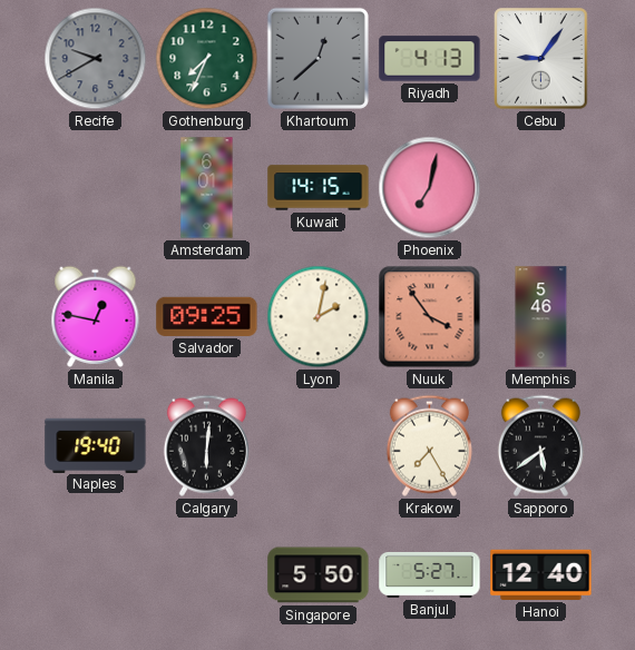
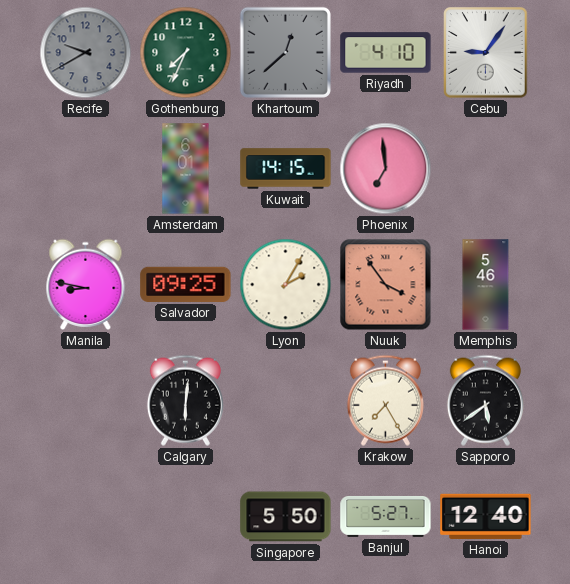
Riyadh: 4:13 -> 4:10
Phoenix: 7:02 -> 6:59
Manila: 12:47 -> 8:47
Lyon: 2:02 -> 2:05
Naples: 19:40 -> none
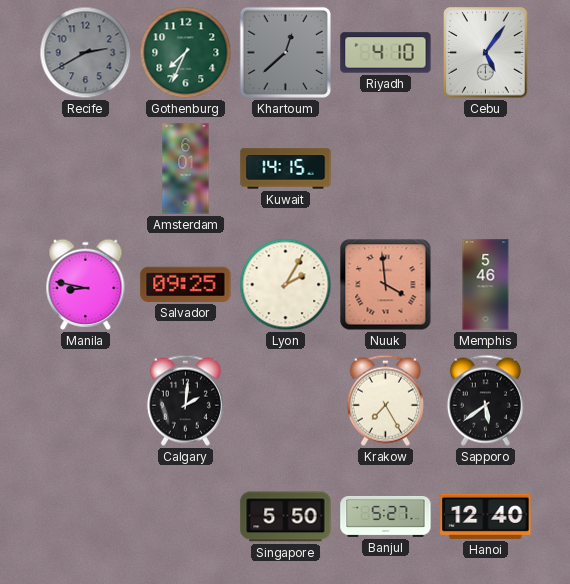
Recife: 9:40 -> 2:40
Cebu: 9:06 -> 5:06
Phoenix: 6:59 -> none
Nuuk: 3:54 -> 3:59
Calgary: 6:01 -> 2:01
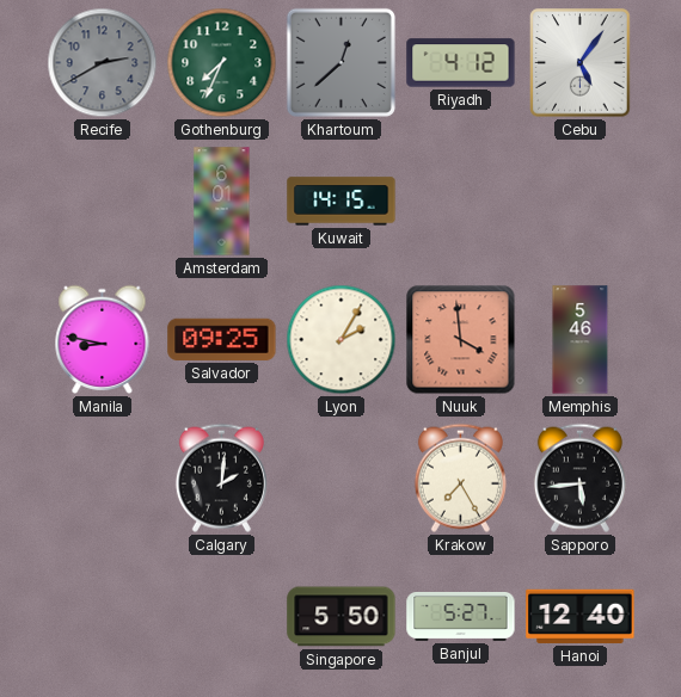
Riyadh: 4:10 -> 4:12
Sapporo: 5:39 -> 5:44
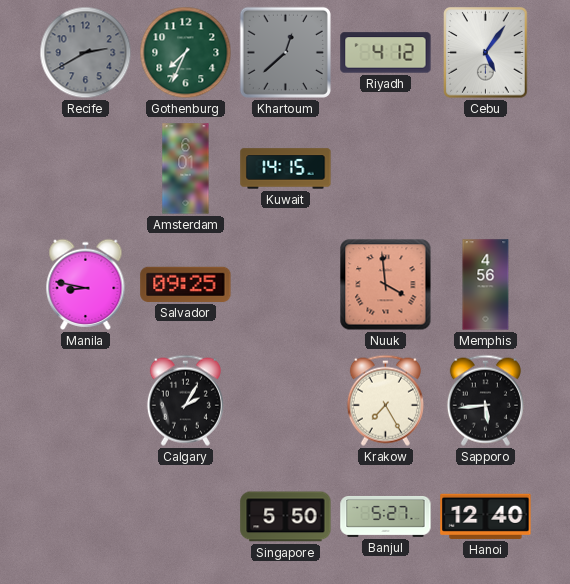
Lyon: 2:05 -> none
Memphis: 5:46 -> 4:56
Calgary: 2:01 -> 2:05
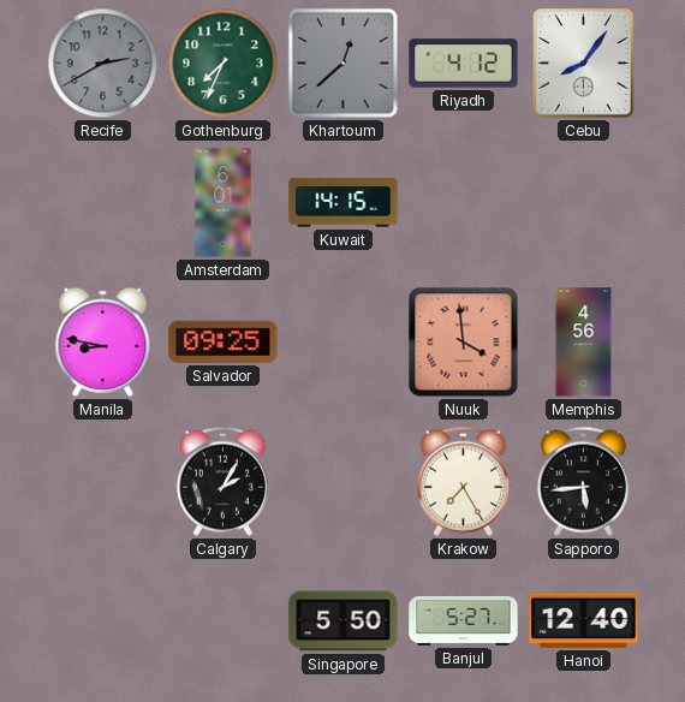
Cebu: 5:06 -> 8:06
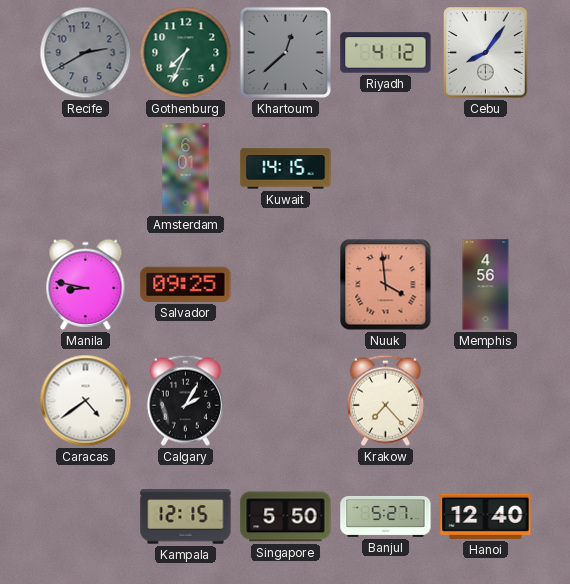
Caracas: none -> 4:39
Krakow: 7:25 -> 7:23
Sapporo: 5:44 -> none
Kampala: none -> 12:15
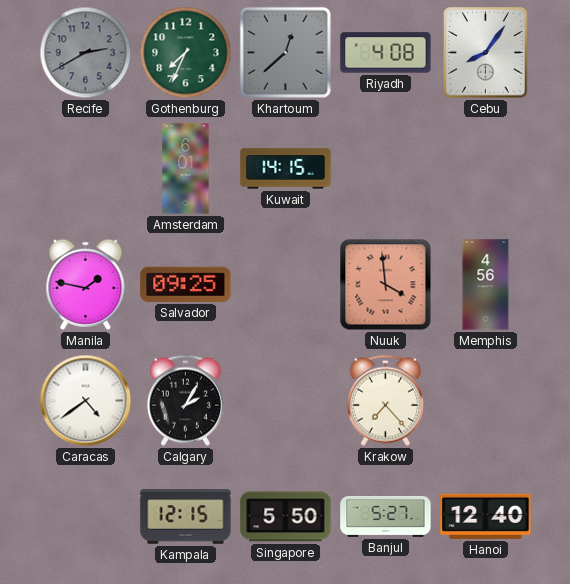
Riyadh: 4:12 -> 4:08
Manila: 8:47 -> 1:47
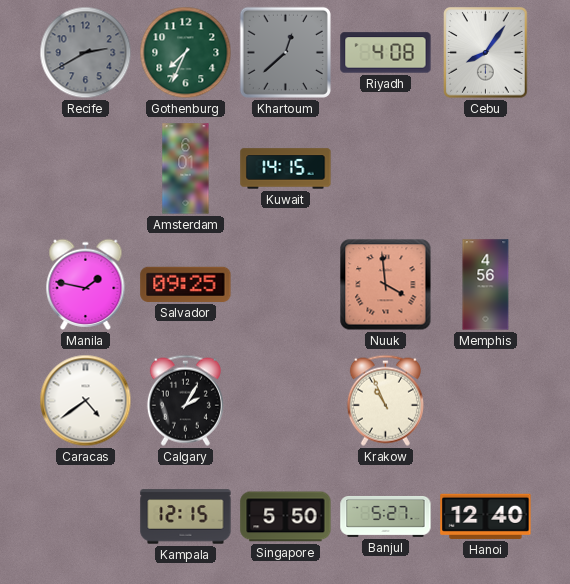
Krakow: 7:23 -> 10:56
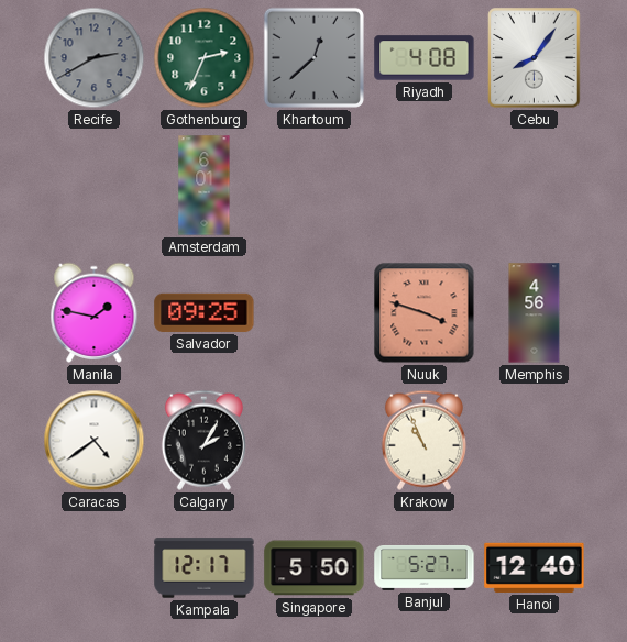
Gothenburg: 7:34 -> 2:34
Kuwait: 14:15 -> none
Nuuk: 3:59 -> 3:48
Kampala: 12:15 -> 12:17
